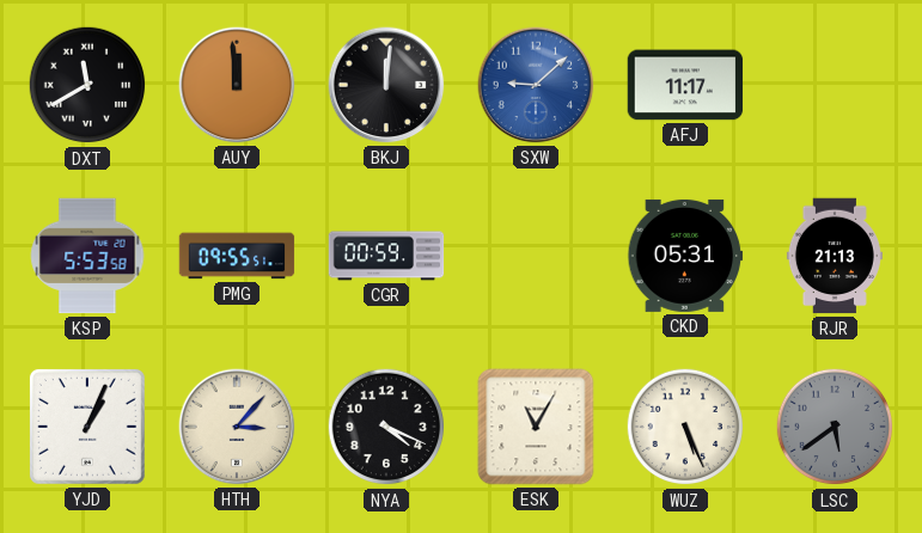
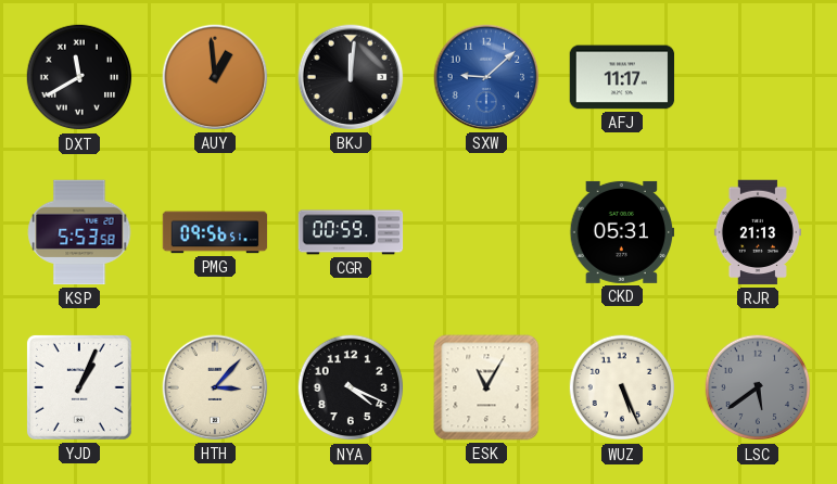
AUY: 11:59 -> 12:59
PMG: 09:55 -> 09:56
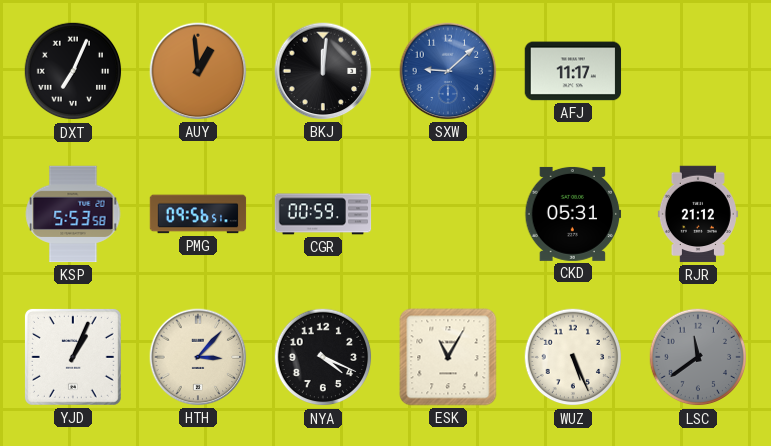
DXT: 11:40 -> 7:04
RJR: 21:13 -> 21:12
LSC: 5:39 -> 11:39
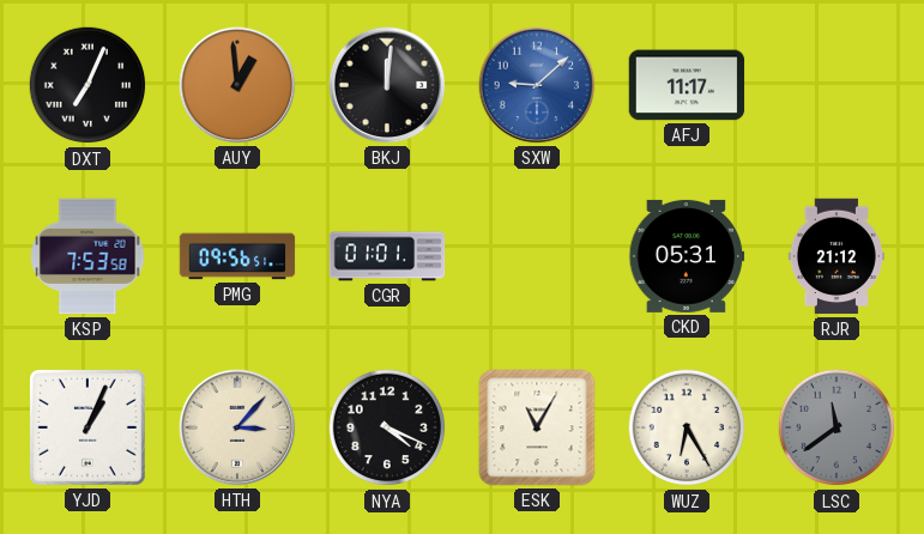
KSP: 5:53 -> 7:53
CGR: 00:59 -> 01:01
WUZ: 5:26 -> 6:25
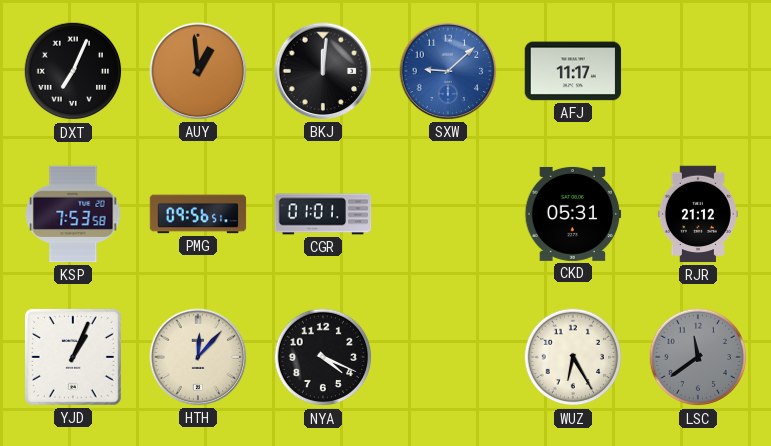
HTH: 3:07 -> 12:07
ESK: 11:05 -> none
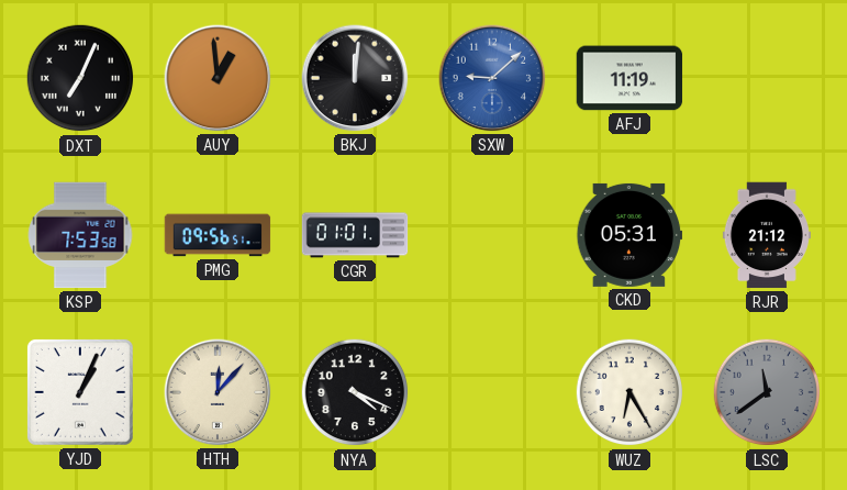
AFJ: 11:17 -> 11:19
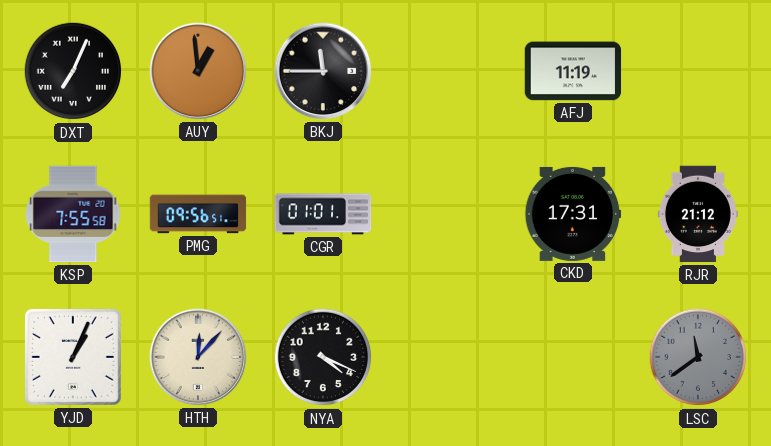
BKJ: 12:01 -> 11:45
SXW: 9:08 -> none
KSP: 7:53 -> 7:55
CKD: 05:31 -> 17:31
WUZ: 6:25 -> none
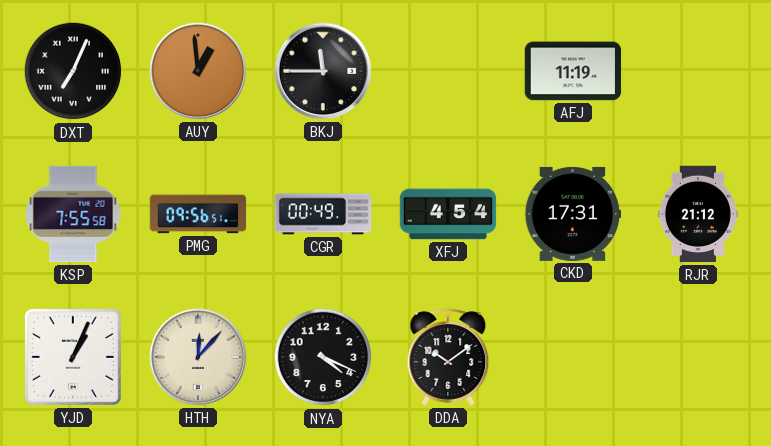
CGR: 01:01 -> 00:49
XFJ: none -> 4:54
DDA: none -> 10:09
LSC: 11:39 -> none
